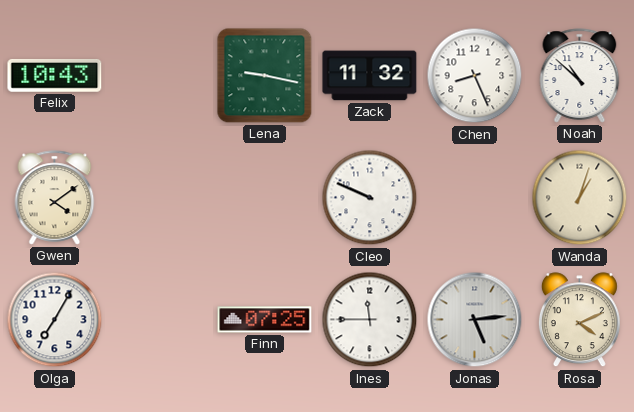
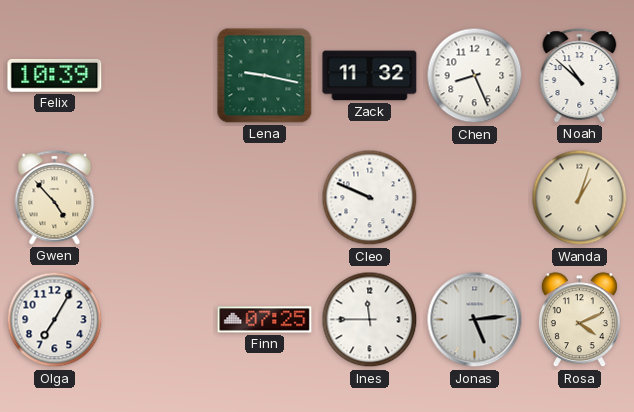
Felix: 10:43 -> 10:39
Gwen: 4:09 -> 4:53
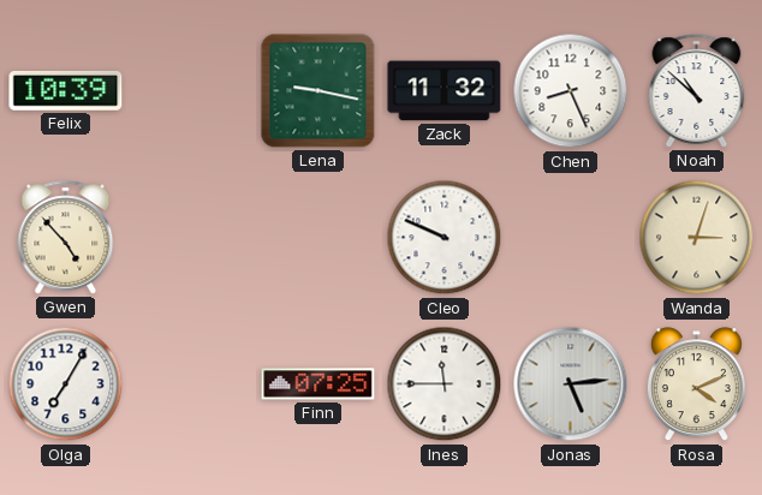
Wanda: 1:03 -> 3:03
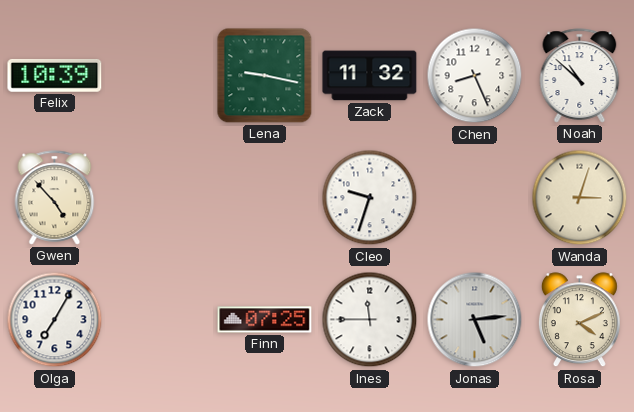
Cleo: 9:49 -> 9:33
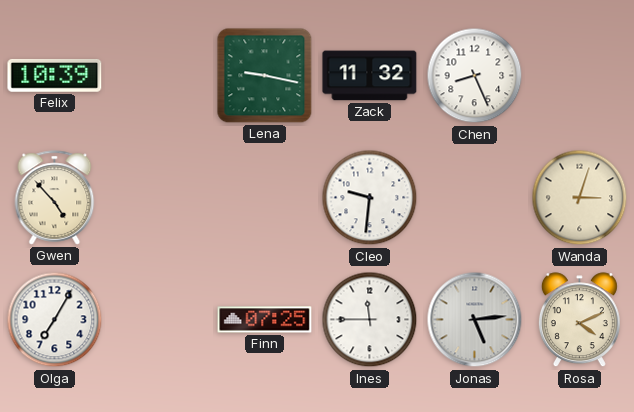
Noah: 10:52 -> none
Cleo: 9:33 -> 9:31
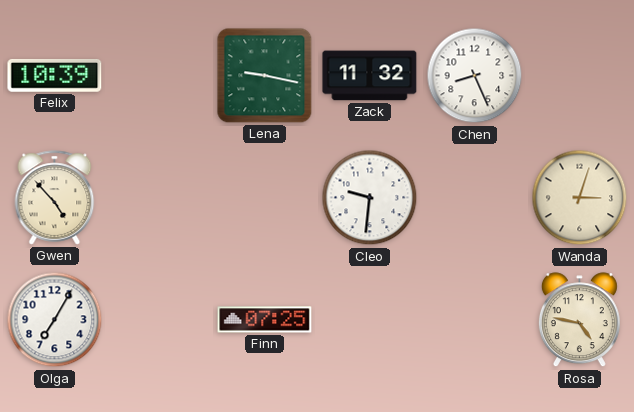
Ines: 11:45 -> none
Jonas: 5:14 -> none
Rosa: 4:11 -> 4:47
